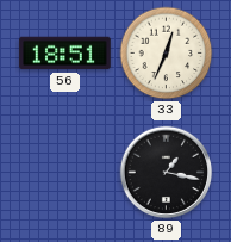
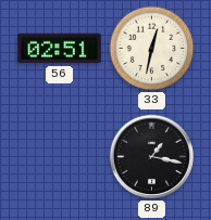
56: 18:51 -> 02:51
33: 12:34 -> 12:32
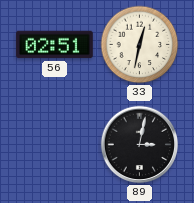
89: 1:17 -> 3:02
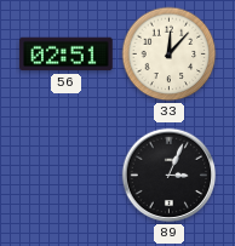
33: 12:32 -> 12:07
89: 3:02 -> 3:04
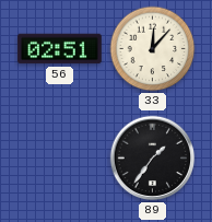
89: 3:04 -> 1:36
